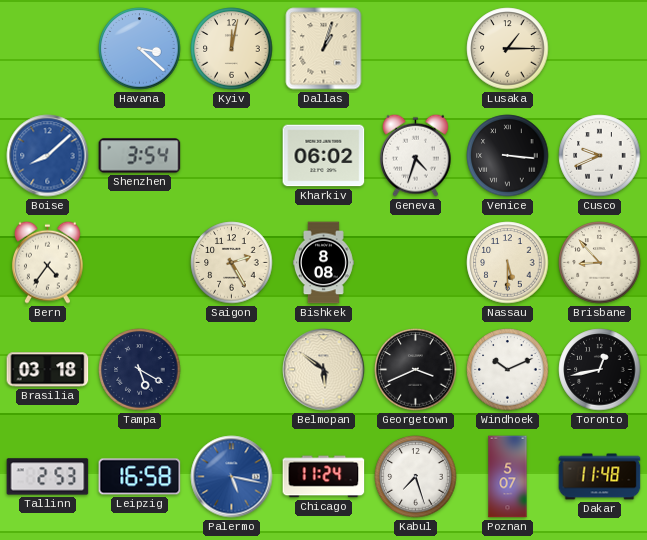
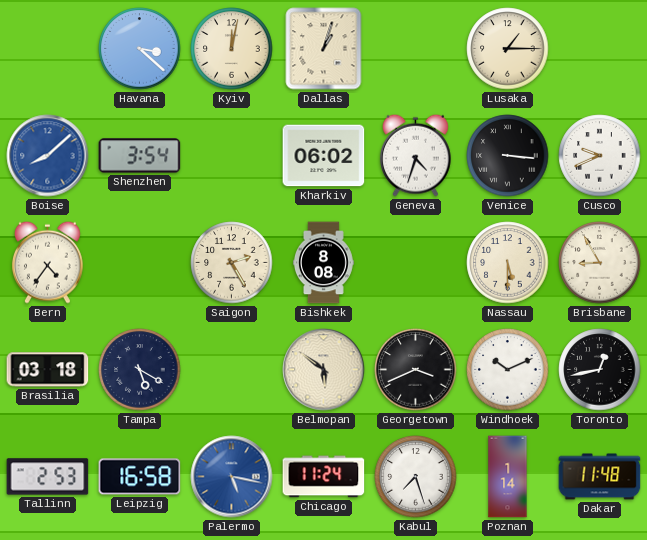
Brisbane: 8:53 -> 8:55
Poznan: 5:07 -> 1:14
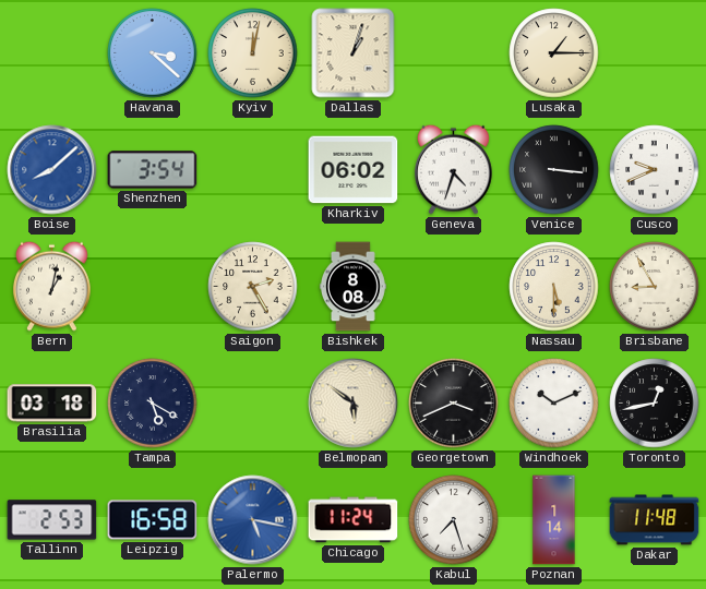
Bern: 4:36 -> 1:02
